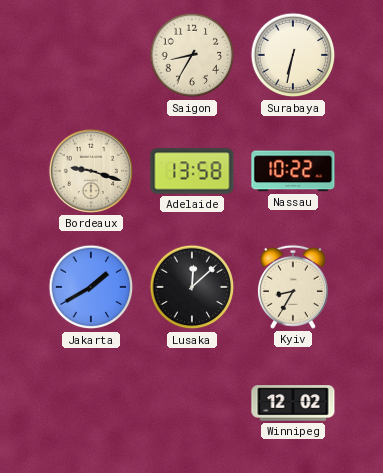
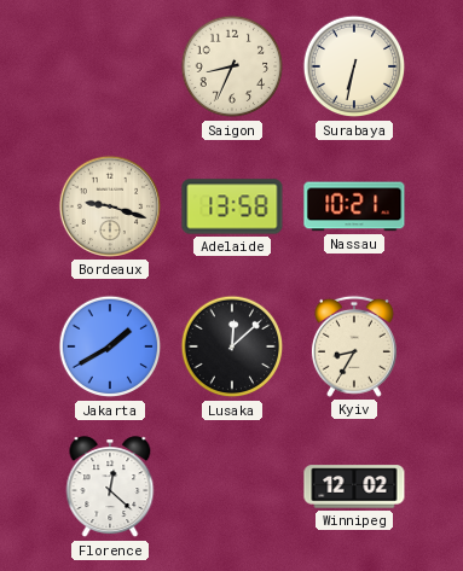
Saigon: 8:35 -> 8:34
Nassau: 10:22 -> 10:21
Florence: none -> 12:22
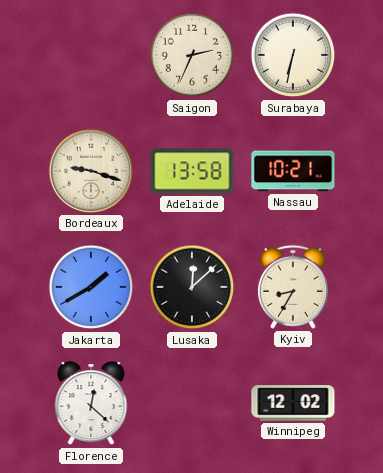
Saigon: 8:34 -> 2:34
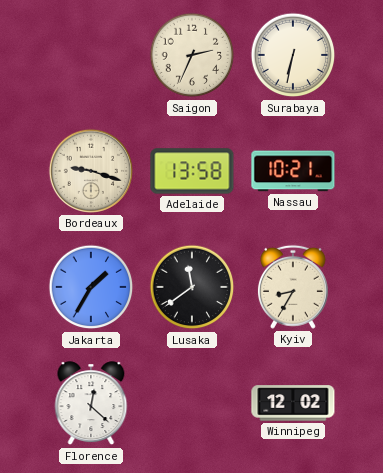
Jakarta: 1:40 -> 1:35
Lusaka: 12:08 -> 11:39
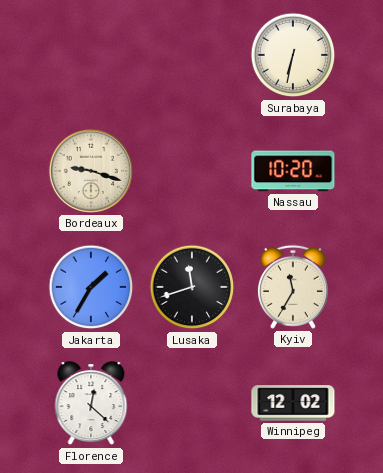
Saigon: 2:34 -> none
Adelaide: 13:58 -> none
Nassau: 10:21 -> 10:20
Lusaka: 11:39 -> 11:42
Kyiv: 8:35 -> 11:35
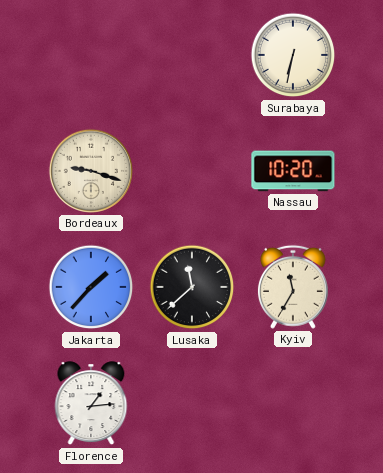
Jakarta: 1:35 -> 1:37
Lusaka: 11:42 -> 11:38
Florence: 12:22 -> 1:14
Winnipeg: 12:02 -> none
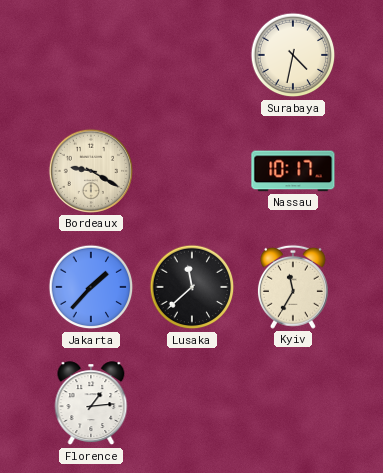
Surabaya: 6:32 -> 4:32
Bordeaux: 9:18 -> 9:20
Nassau: 10:20 -> 10:17
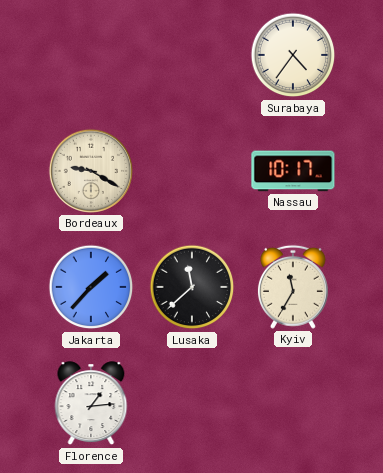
Surabaya: 4:32 -> 4:36
